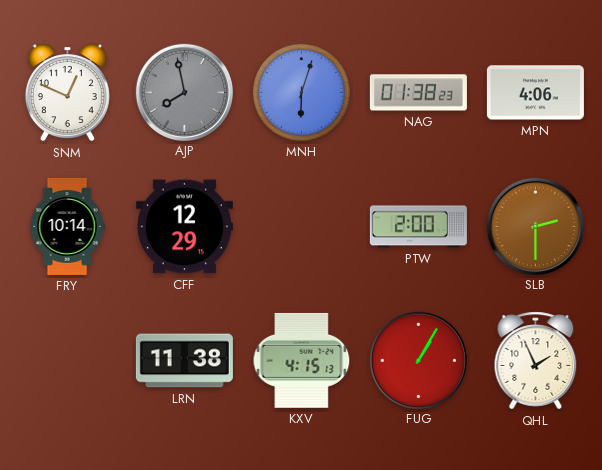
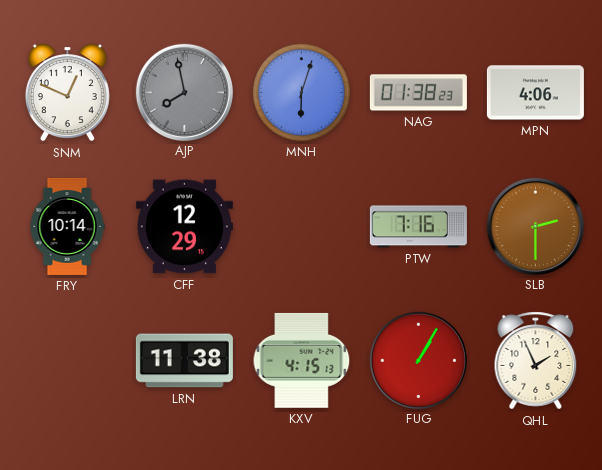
PTW: 2:00 -> 7:16
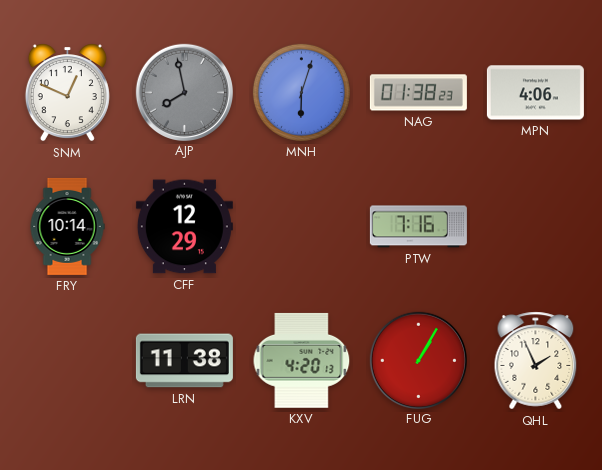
SLB: 2:30 -> none
KXV: 4:15 -> 4:20
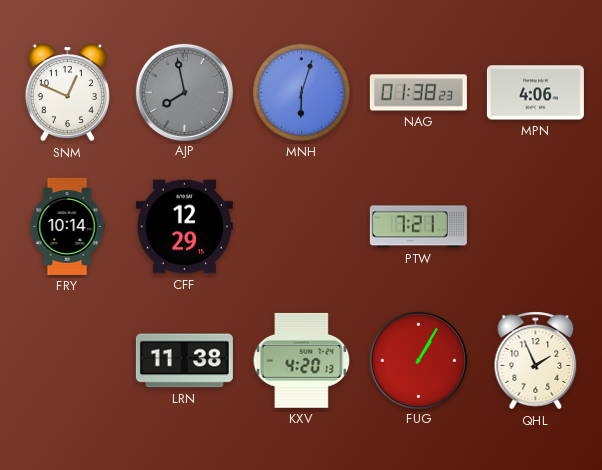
PTW: 7:16 -> 7:21
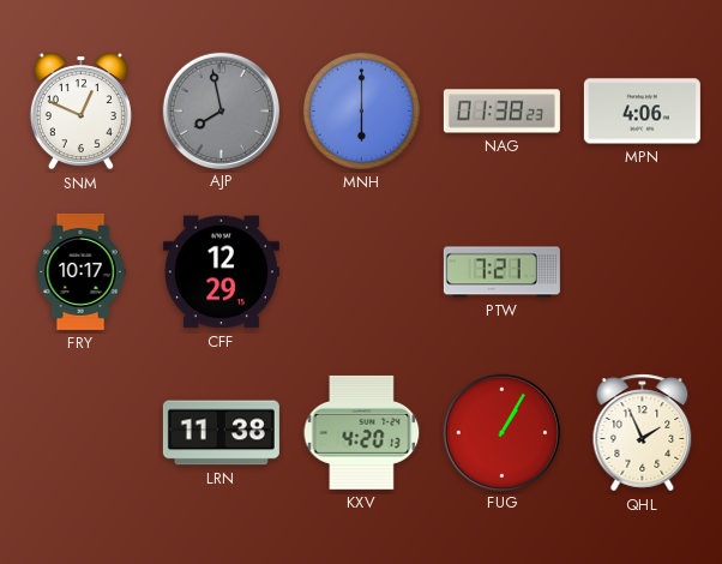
MNH: 6:03 -> 6:00
FRY: 10:14 -> 10:17
